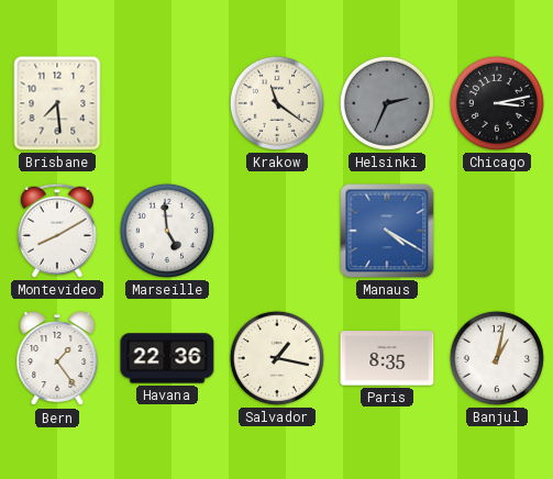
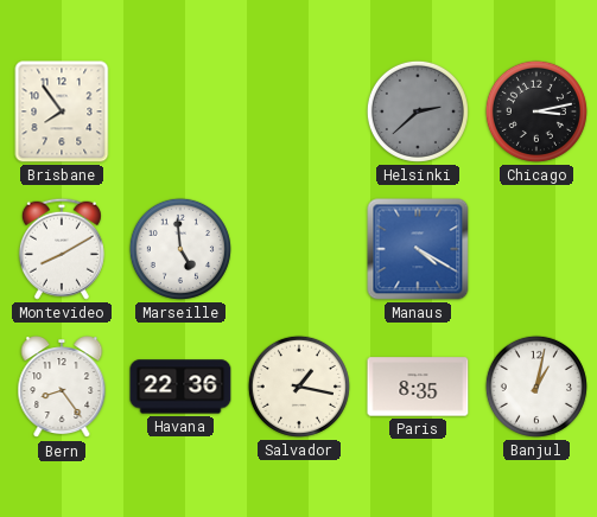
Brisbane: 7:29 -> 7:54
Krakow: 11:21 -> none
Helsinki: 2:34 -> 2:38
Bern: 1:24 -> 8:24
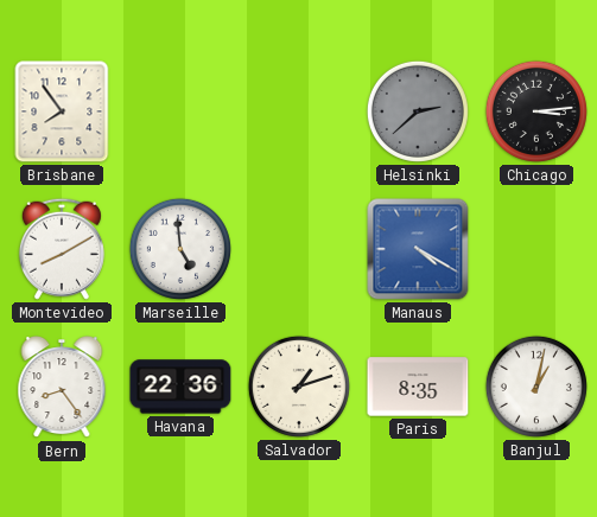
Chicago: 3:13 -> 3:14
Salvador: 1:17 -> 1:12
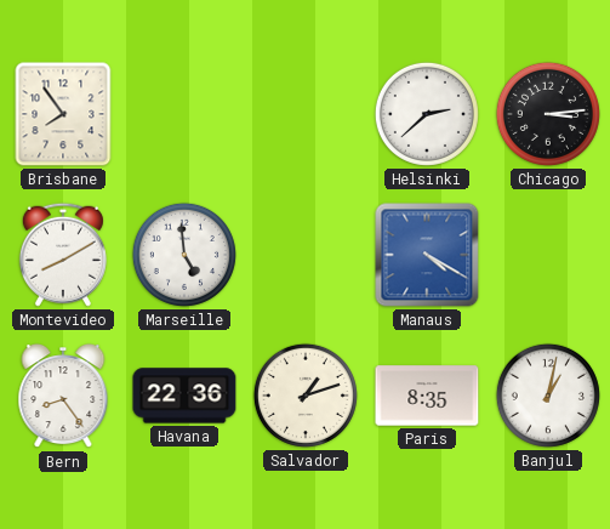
Helsinki dial: grey -> white
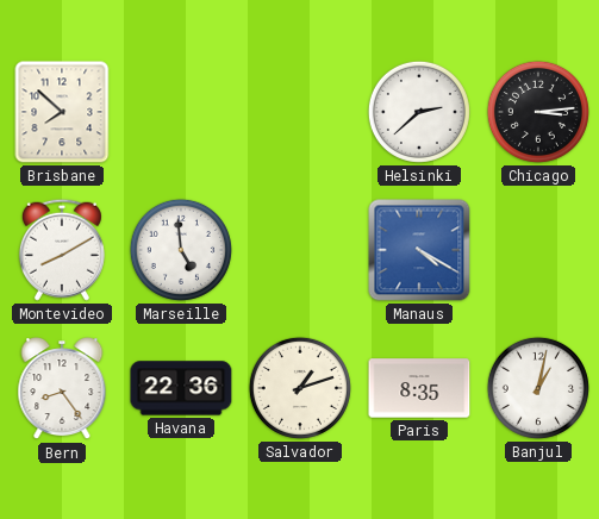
Brisbane: 7:54 -> 7:52
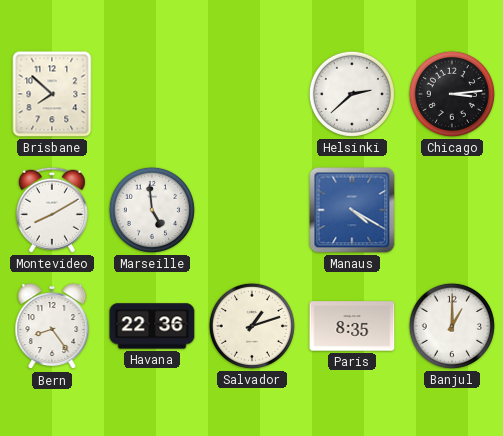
Banjul: 1:02 -> 1:00
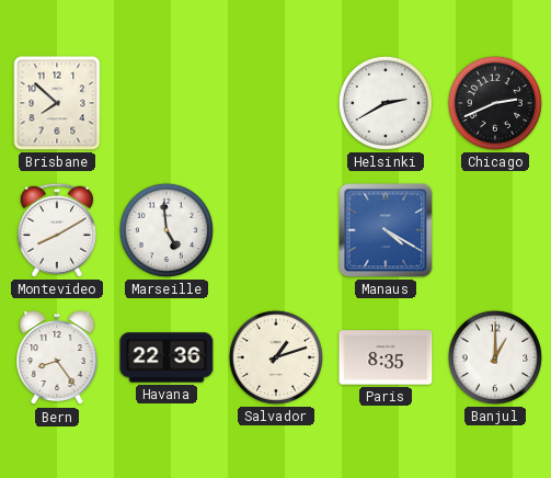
Helsinki: 2:38 -> 2:40
Chicago: 3:14 -> 2:41
